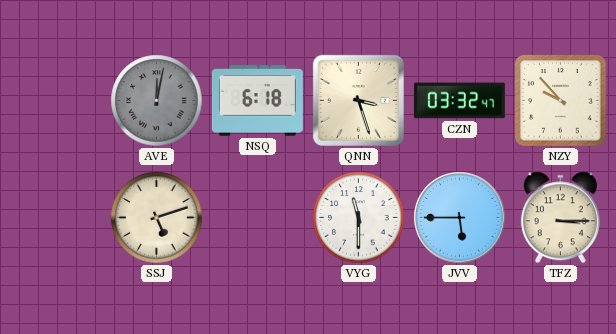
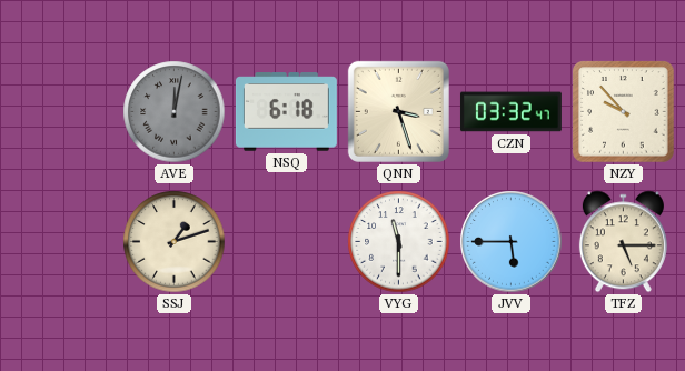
SSJ: 5:12 -> 1:12
TFZ: 3:15 -> 5:15
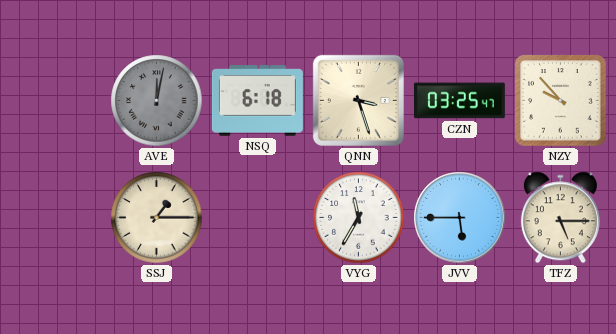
CZN: 03:32 -> 03:25
SSJ: 1:12 -> 1:15
VYG: 11:30 -> 11:35
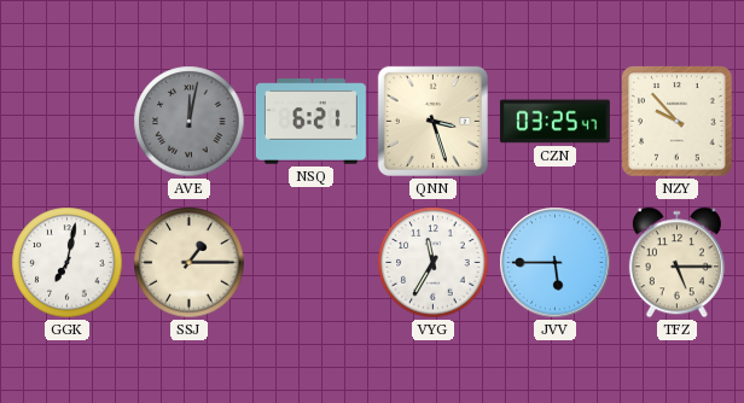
NSQ: 6:18 -> 6:21
GGK: none -> 7:02
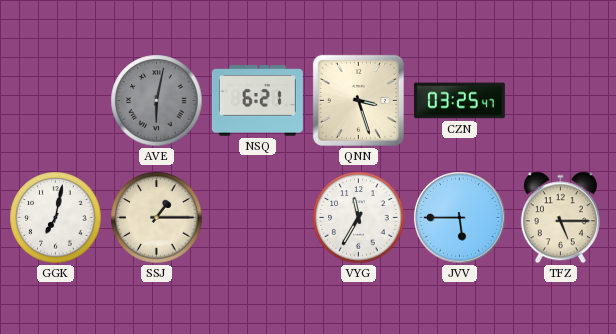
AVE: 12:02 -> 6:02
NZY: 9:53 -> none
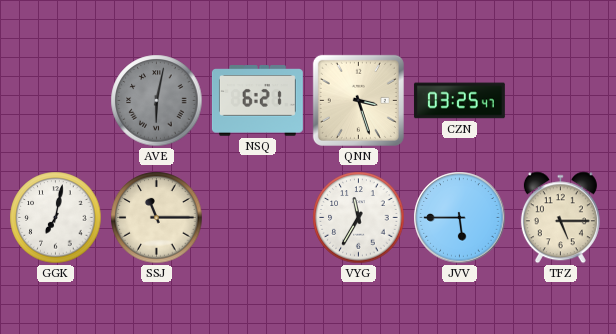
SSJ: 1:15 -> 11:15
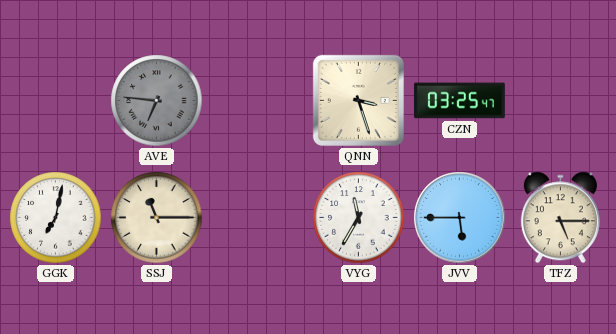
AVE: 6:02 -> 6:46
NSQ: 6:21 -> none
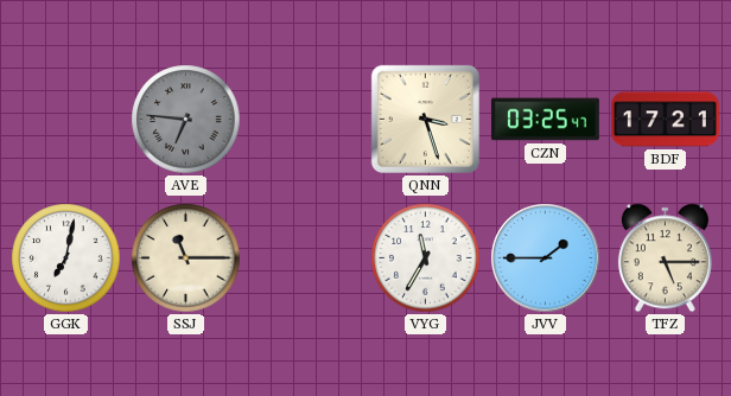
BDF: none -> 17:21
JVV: 5:45 -> 1:45
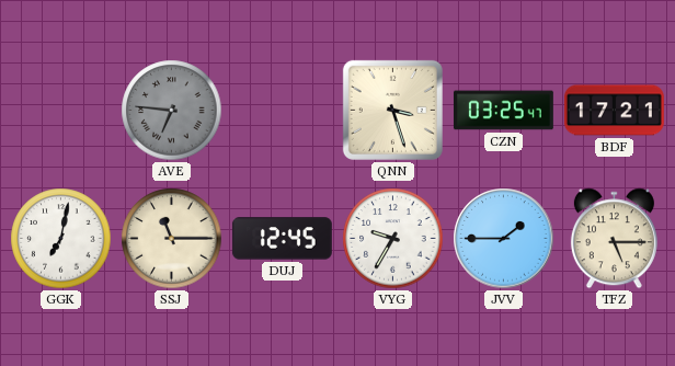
DUJ: none -> 12:45
VYG: 11:35 -> 9:35
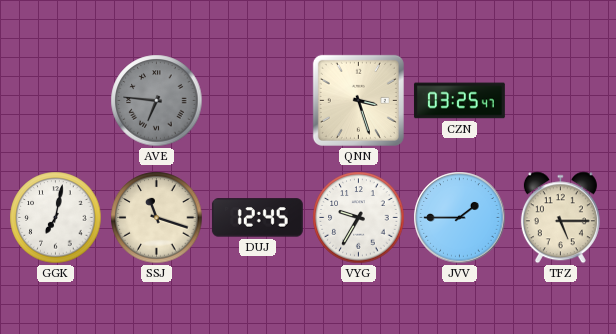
BDF: 17:21 -> none
SSJ: 11:15 -> 11:18
